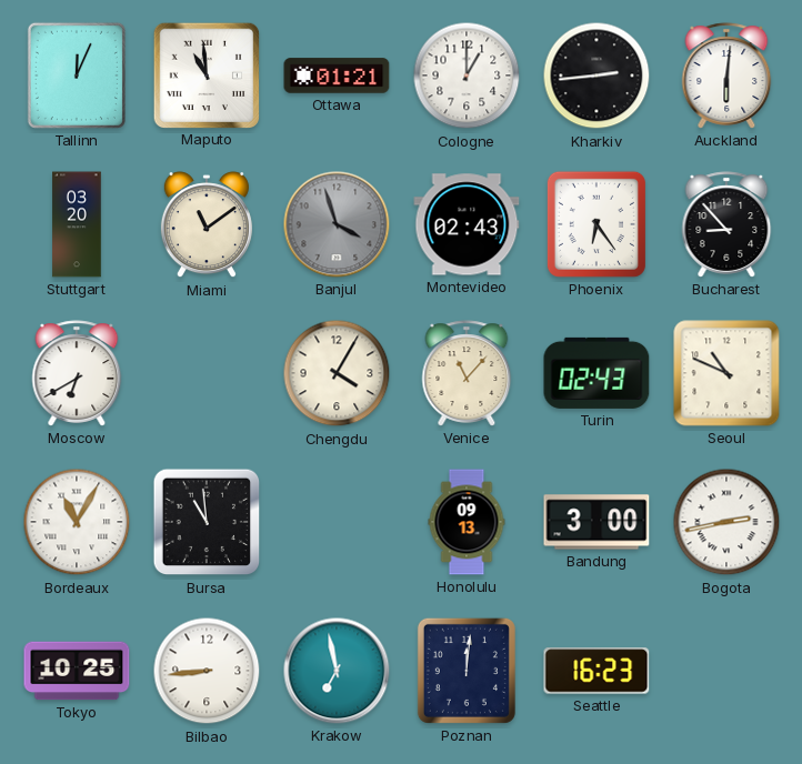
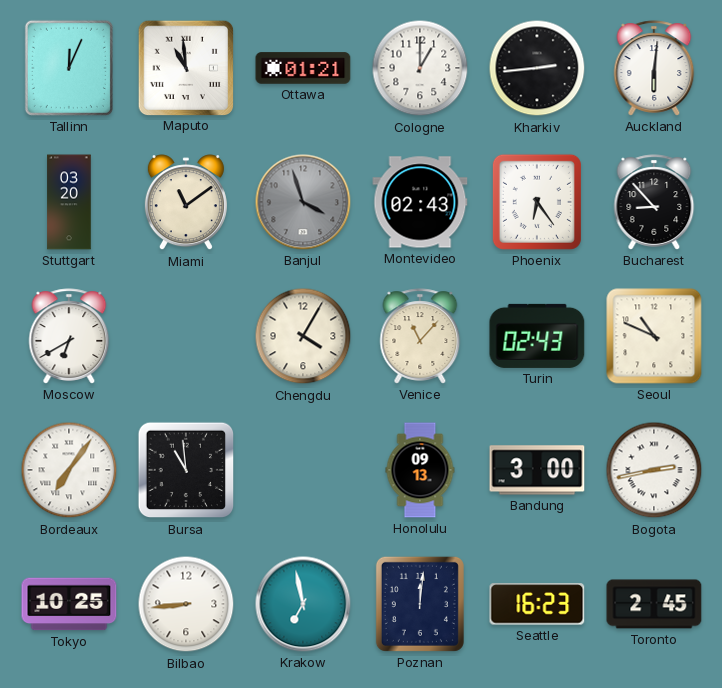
Bordeaux: 11:05 -> 7:06
Toronto: none -> 2:45
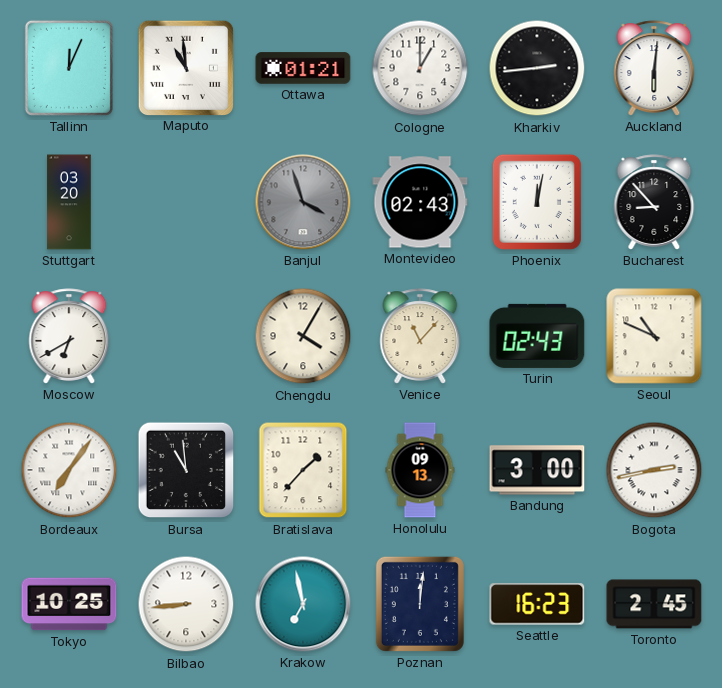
Miami: 11:09 -> none
Phoenix: 6:24 -> 12:02
Bratislava: none -> 1:37
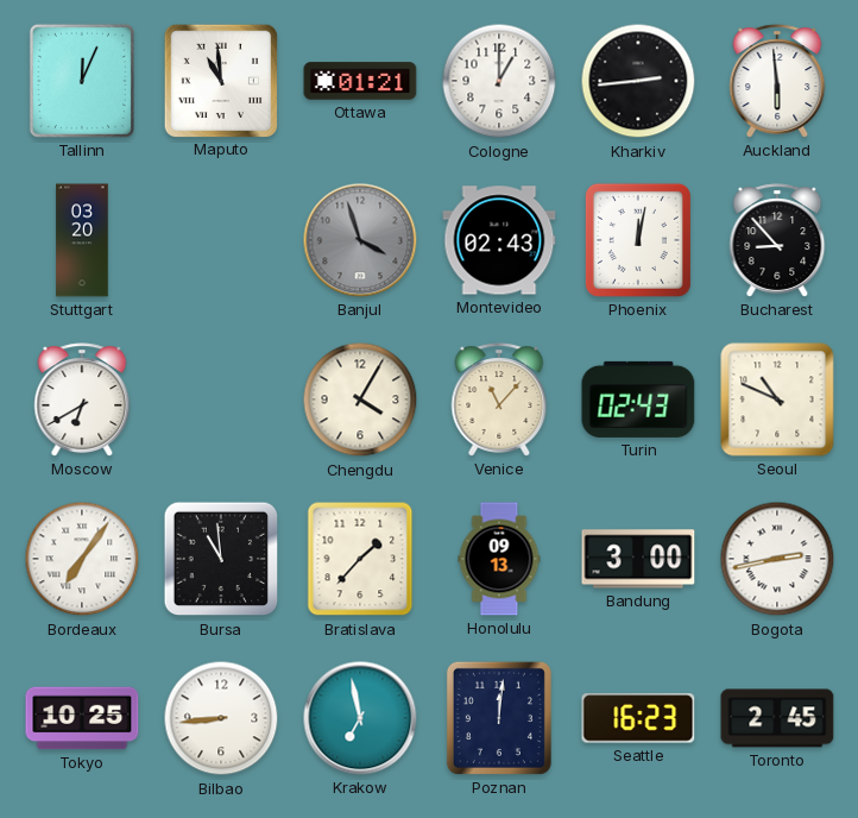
Auckland: 6:01 -> 5:59
